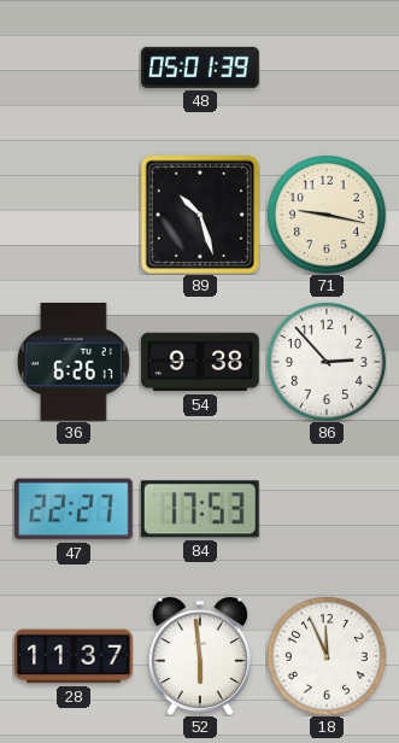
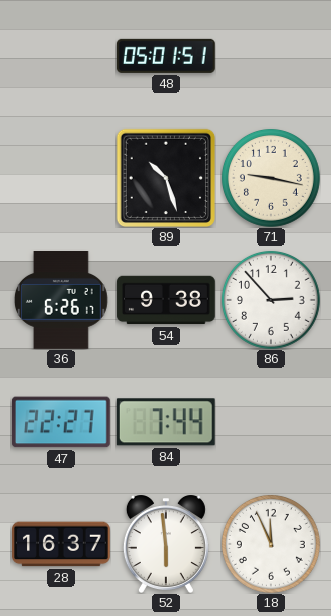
48: 05:01:39 -> 05:01:51
84: 17:53 -> 7:44
28: 11:37 -> 16:37
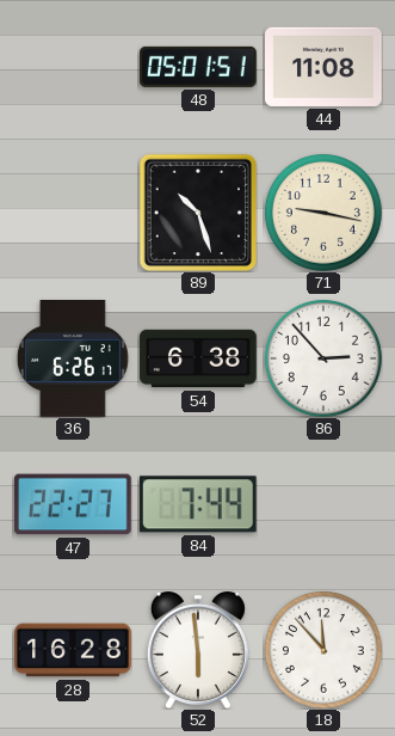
44: none -> 11:08
54: 9:38 -> 6:38
28: 16:37 -> 16:28
18: 11:56 -> 11:53
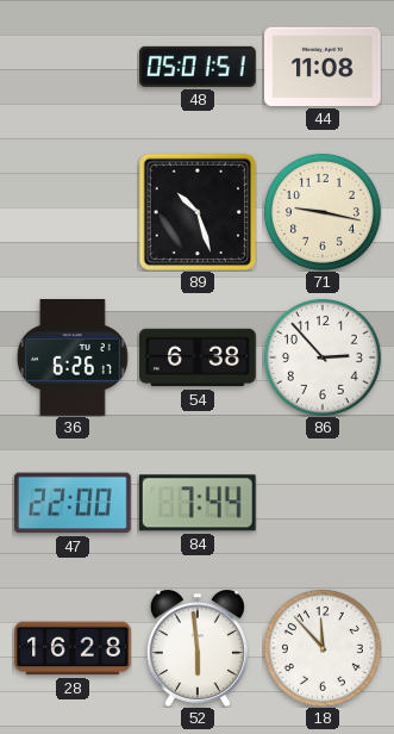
47: 22:27 -> 22:00
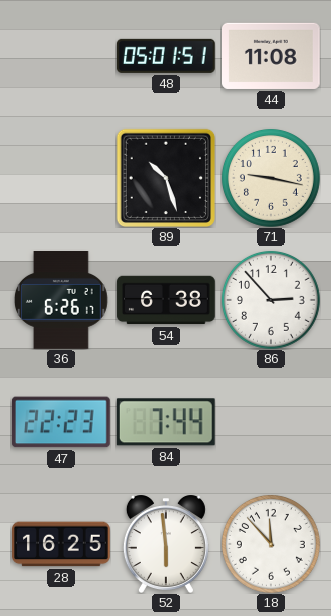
47: 22:00 -> 22:23
28: 16:28 -> 16:25
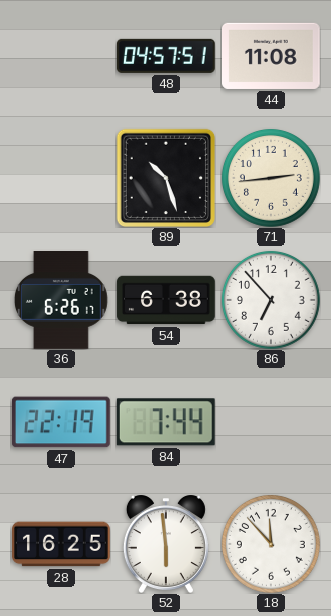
48: 05:01 -> 04:57
71: 9:17 -> 2:44
86: 2:53 -> 6:53
47: 22:23 -> 22:19
